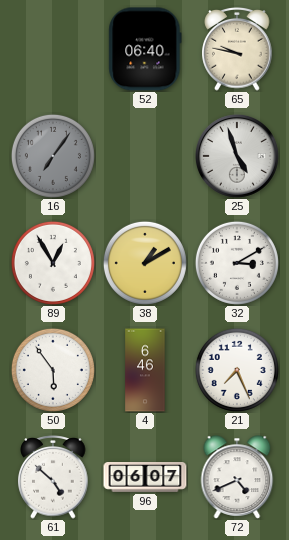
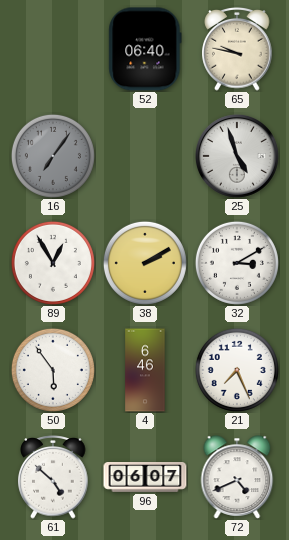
38: 1:10 -> 2:10
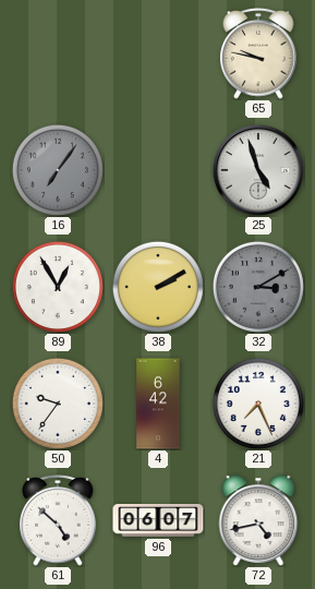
52: 06:40 -> none
32 dial: white -> grey
50: 5:54 -> 9:36
4: 6:46 -> 6:42
72: 4:41 -> 4:43
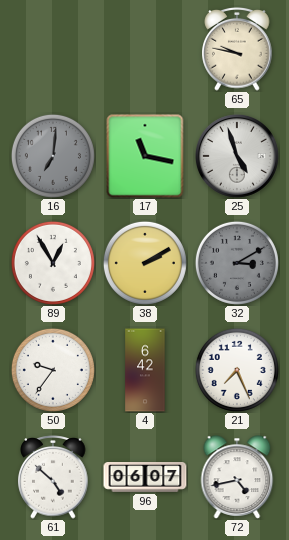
16: 7:06 -> 7:01
17: none -> 11:17
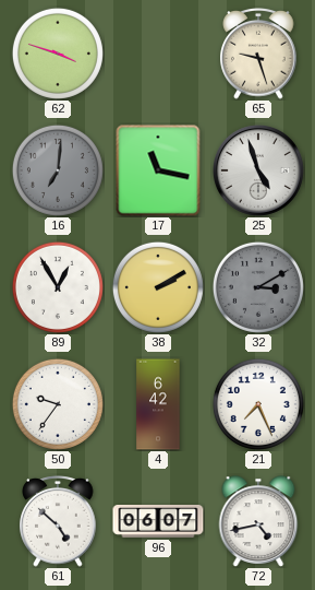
62: none -> 3:48
65: 9:47 -> 9:27
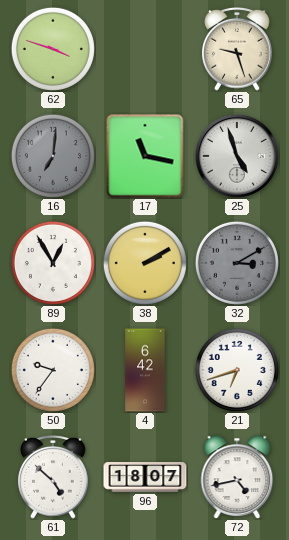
21: 7:26 -> 6:42
96: 06:07 -> 18:07
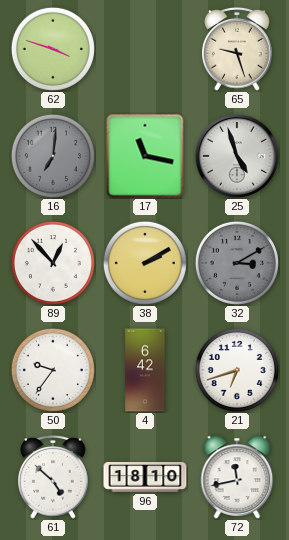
89: 12:55 -> 12:53
96: 18:07 -> 18:10
72: 4:43 -> 11:43
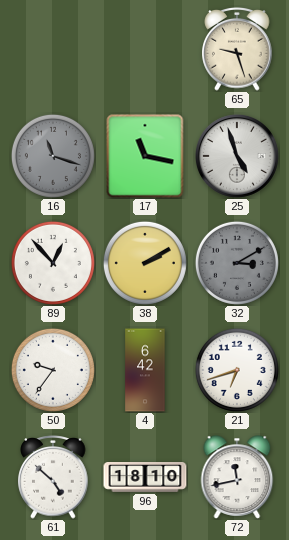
62: 3:48 -> none
16: 7:01 -> 11:18
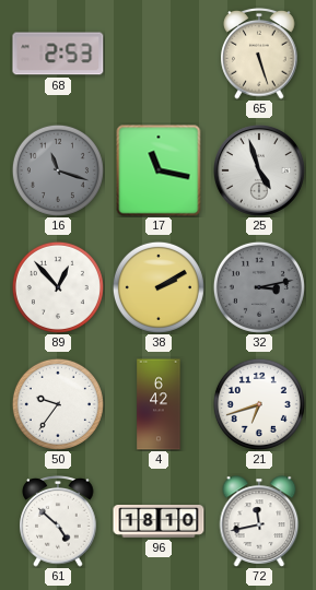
68: none -> 2:53
65: 9:27 -> 5:27
32: 3:10 -> 3:13
